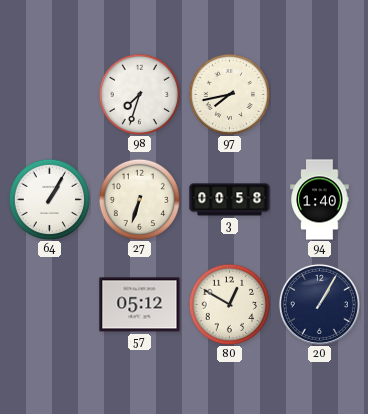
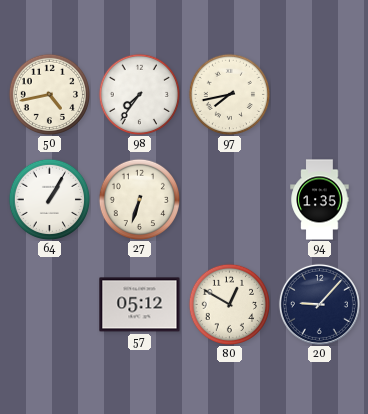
50: none -> 4:43
98: 7:33 -> 7:36
3: 00:58 -> none
94: 1:40 -> 1:35
20: 1:05 -> 9:07
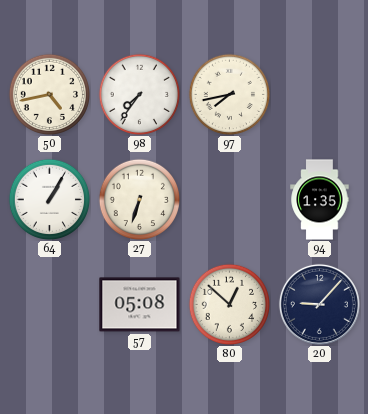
57: 05:12 -> 05:08
80: 12:50 -> 12:52
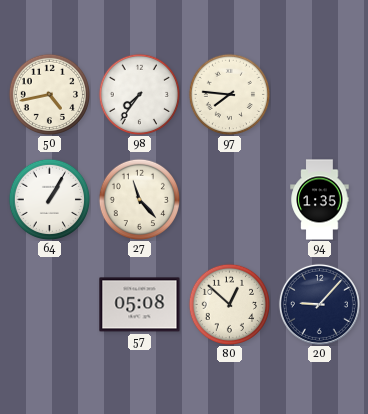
97: 7:43 -> 7:46
27: 6:33 -> 11:23
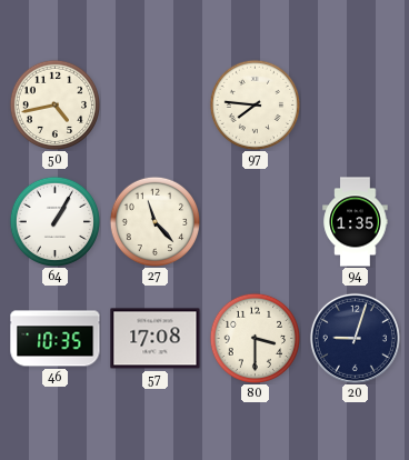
98: 7:36 -> none
46: none -> 10:35
57: 05:08 -> 17:08
80: 12:52 -> 3:30
20: 9:07 -> 9:03
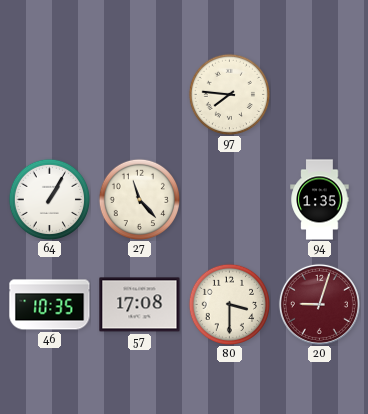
50: 4:43 -> none
20 dial: navy -> burgundy
